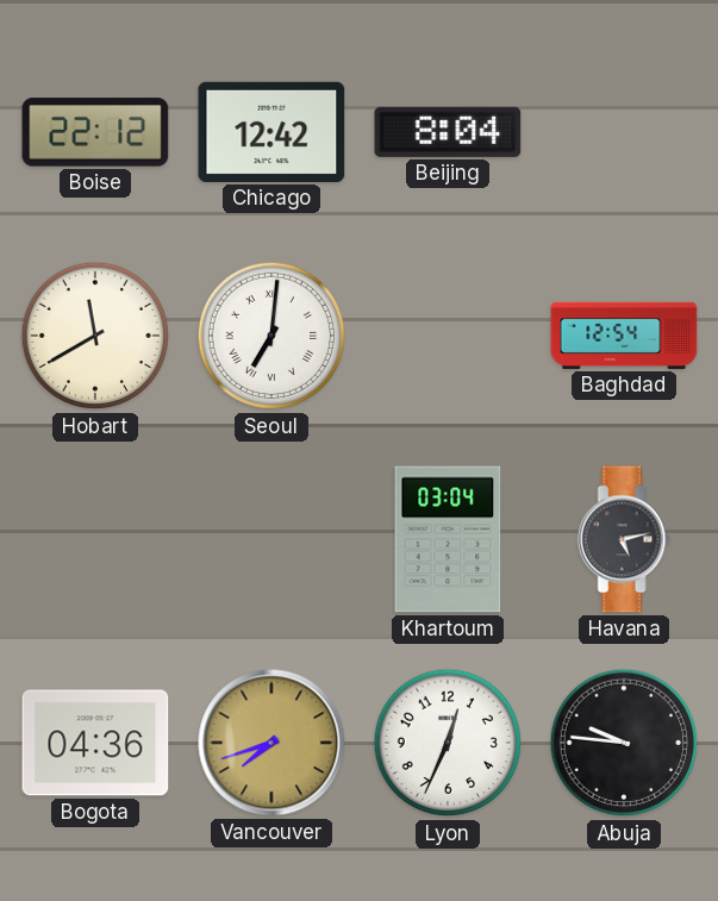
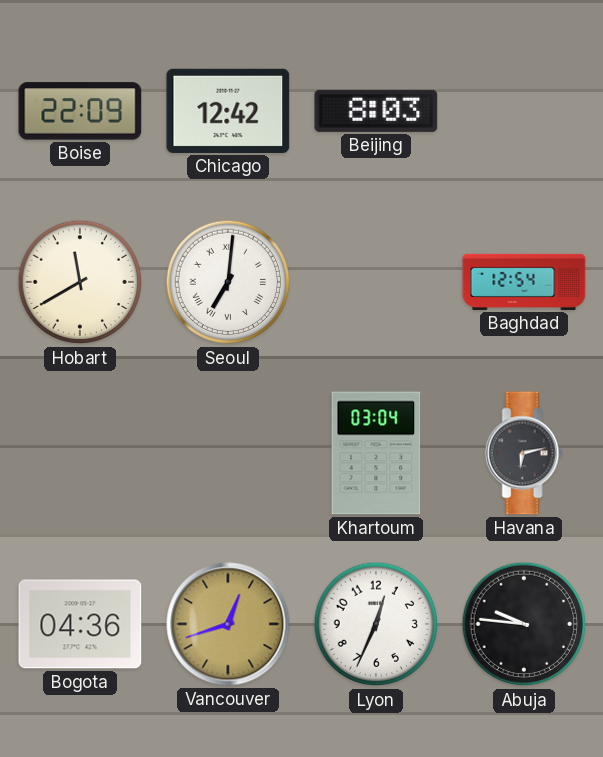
Boise: 22:12 -> 22:09
Beijing: 8:04 -> 8:03
Havana: 5:13 -> 6:13
Vancouver: 7:42 -> 12:42
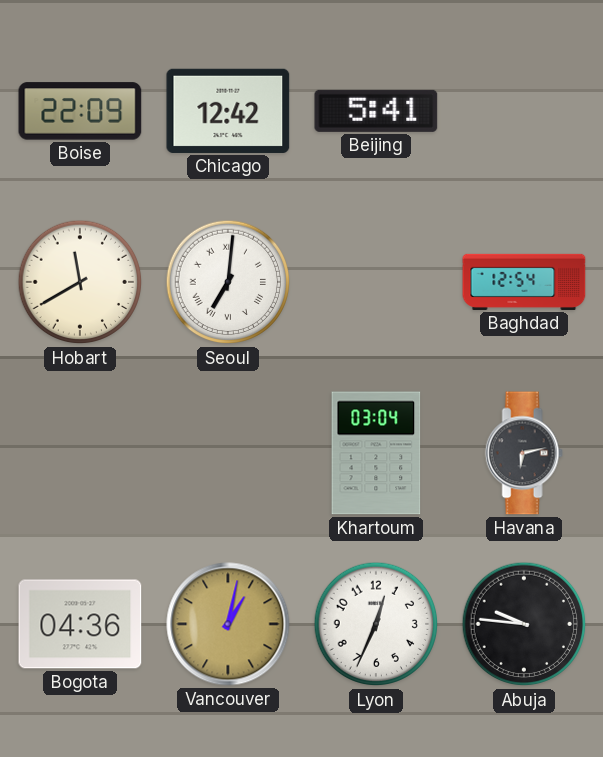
Beijing: 8:03 -> 5:41
Vancouver: 12:42 -> 1:02
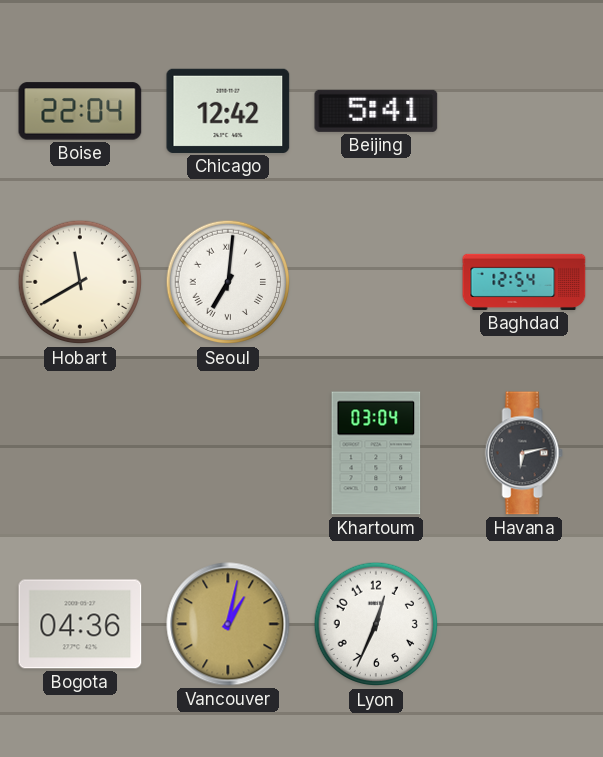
Boise: 22:09 -> 22:04
Abuja: 9:46 -> none
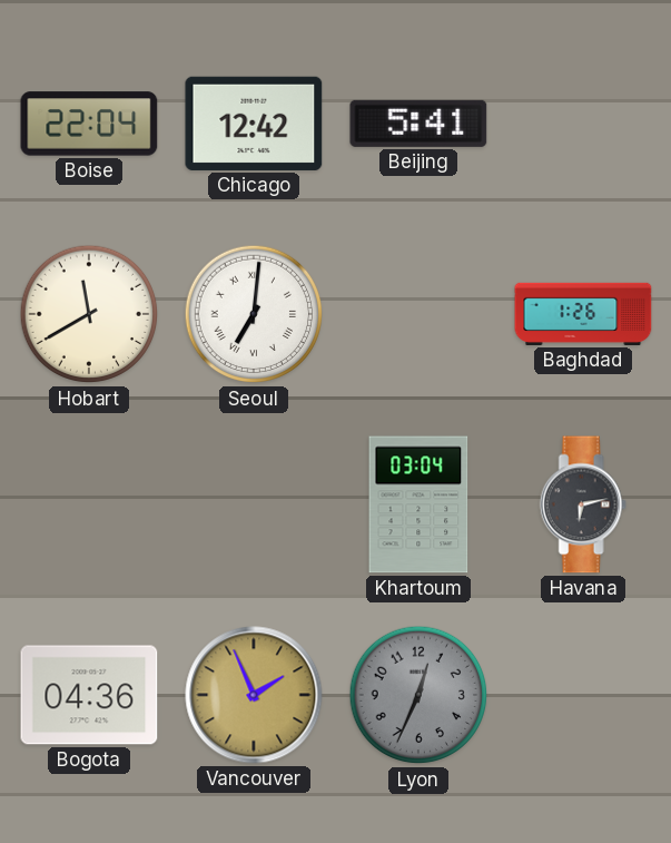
Baghdad: 12:54 -> 1:26
Vancouver: 1:02 -> 1:56
Lyon dial: white -> grey
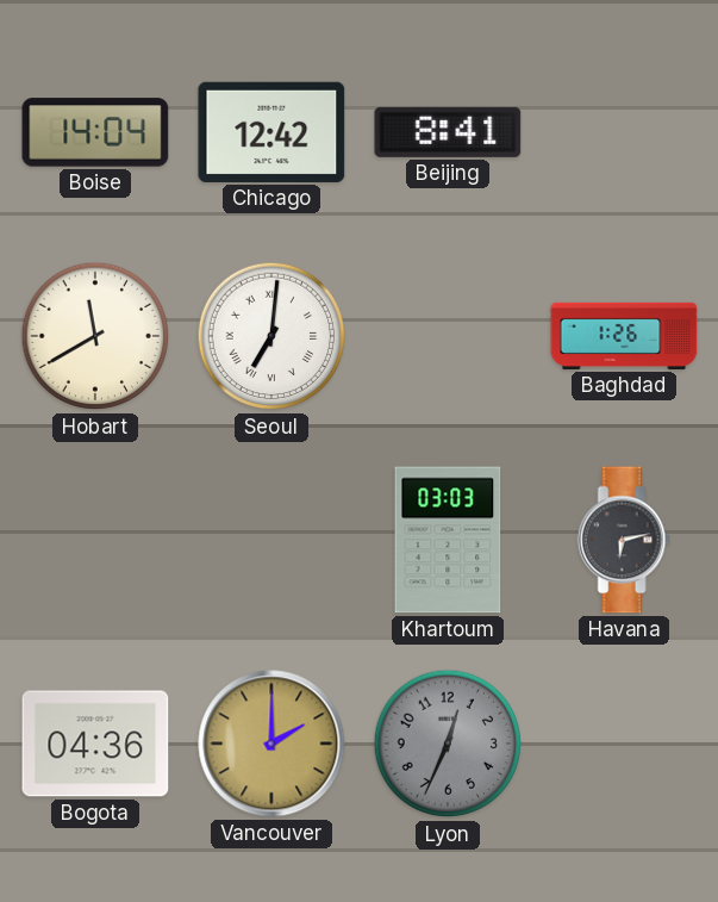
Boise: 22:04 -> 14:04
Beijing: 5:41 -> 8:41
Khartoum: 03:04 -> 03:03
Vancouver: 1:56 -> 2:00
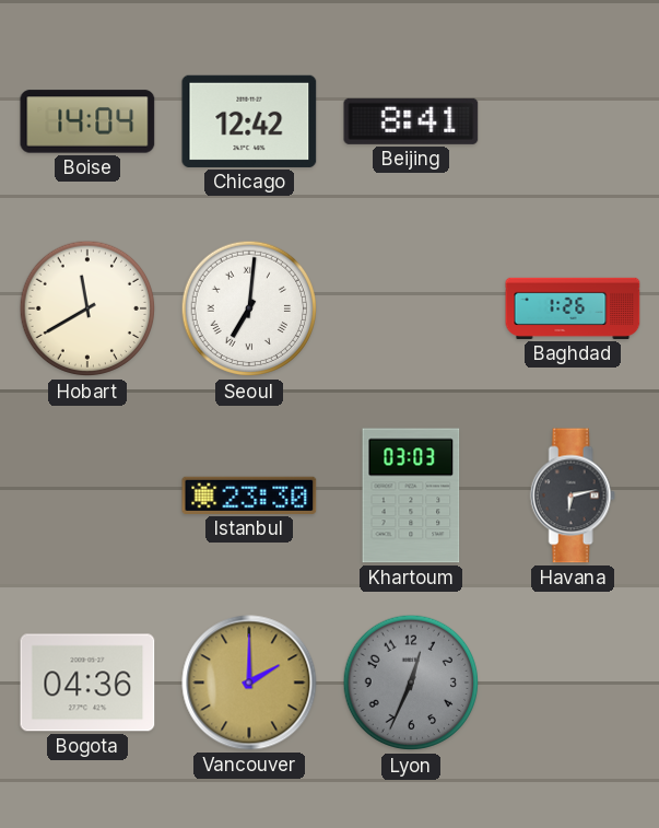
Istanbul: none -> 23:30
